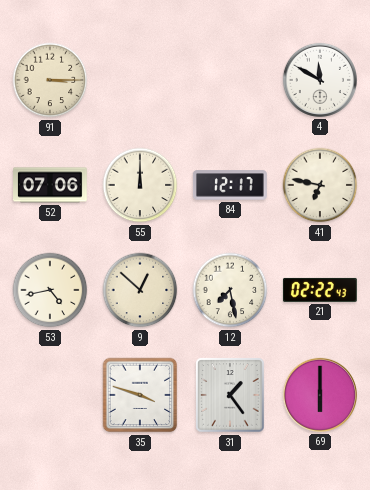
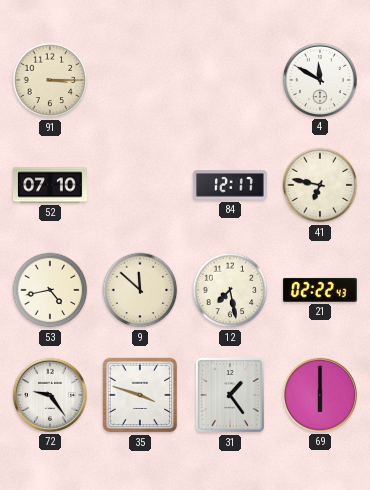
52: 07:06 -> 07:10
55: 12:00 -> none
9: 12:52 -> 11:52
72: none -> 9:24
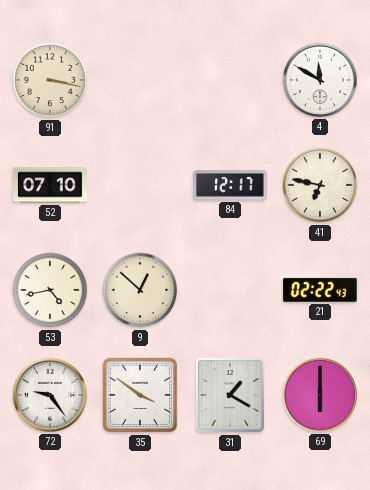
91: 3:15 -> 3:17
9: 11:52 -> 12:52
12: 7:28 -> none
35: 3:48 -> 3:51
31: 1:24 -> 1:20
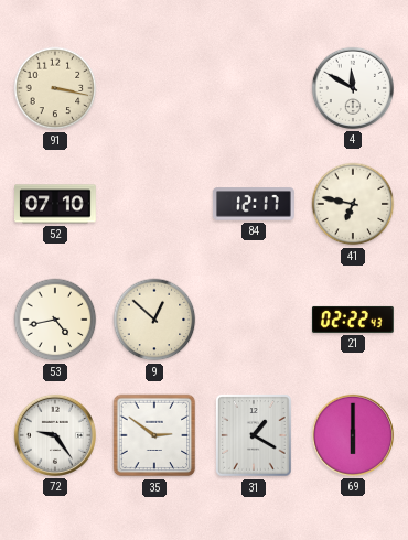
35: 3:51 -> 2:51
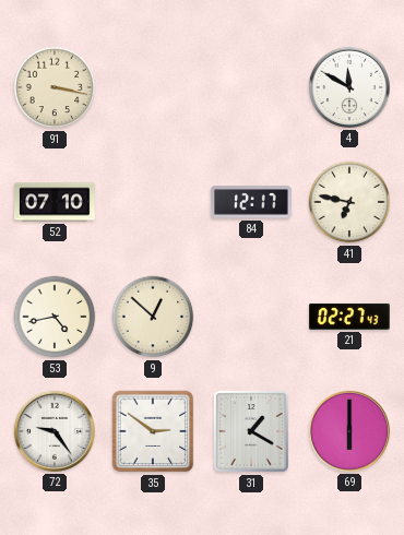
21: 02:22 -> 02:27
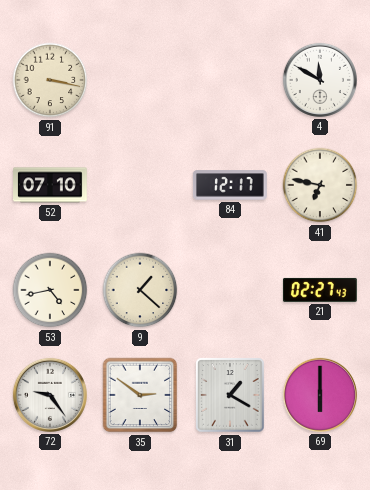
9: 12:52 -> 1:22
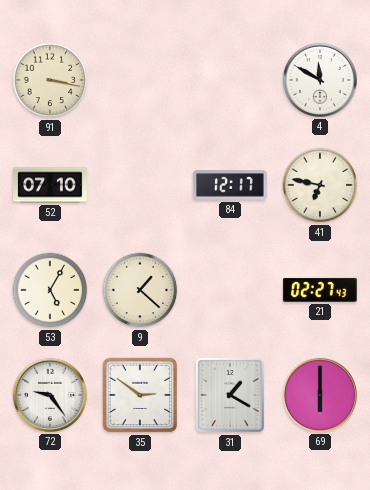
53: 4:43 -> 5:05
